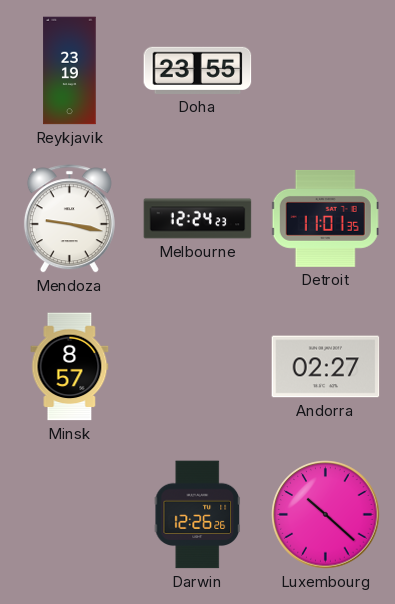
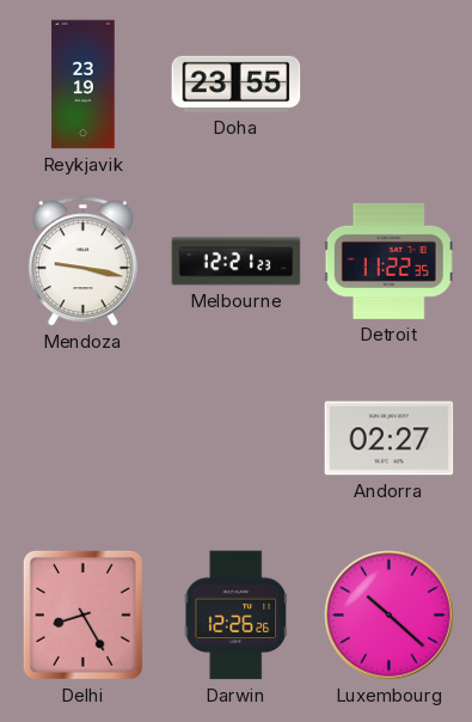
Melbourne: 12:24 -> 12:21
Detroit: 11:01 -> 11:22
Minsk: 8:57 -> none
Delhi: none -> 8:25
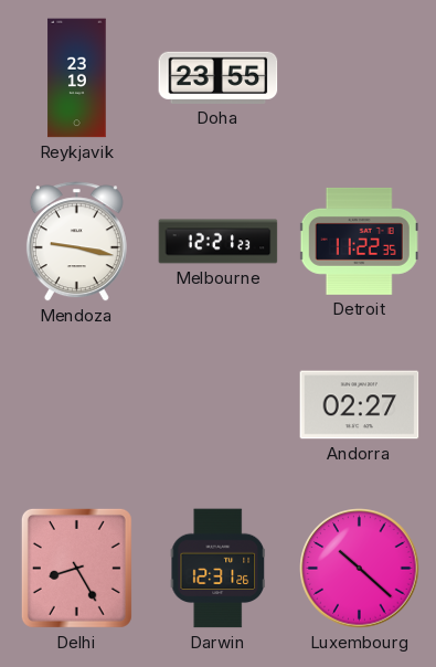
Darwin: 12:26 -> 12:31
